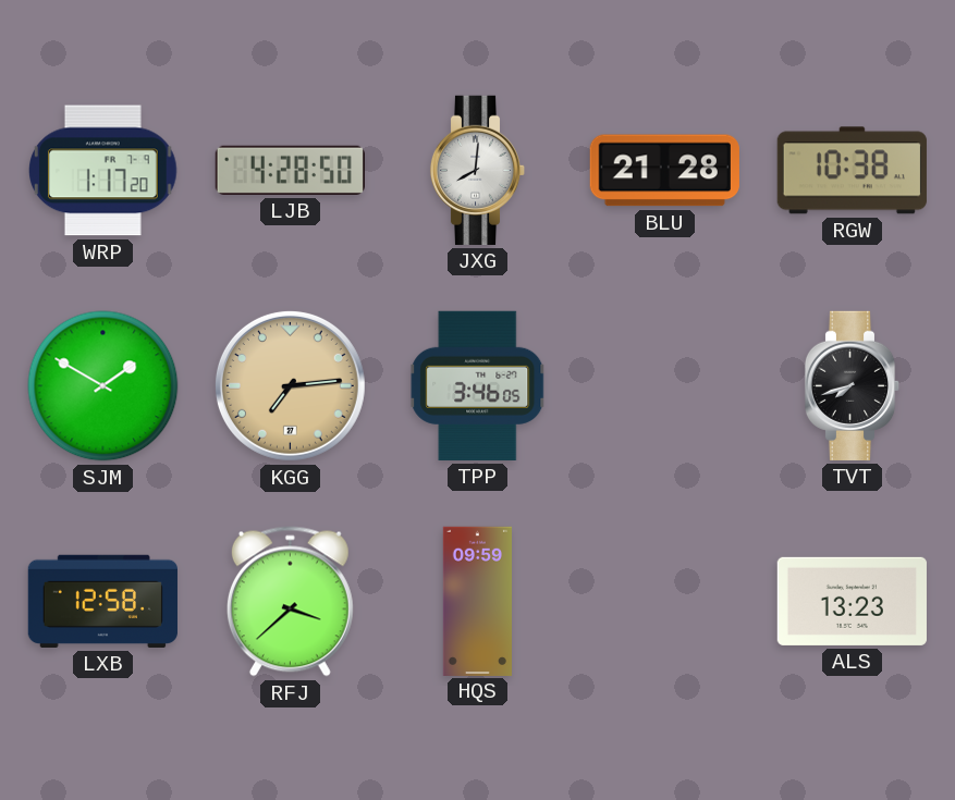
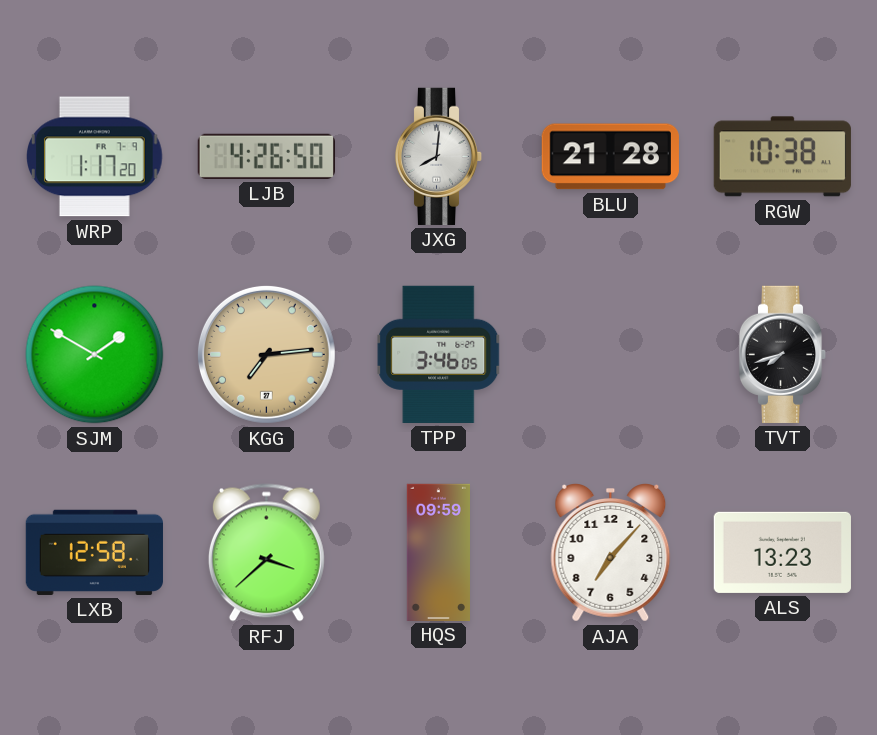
LJB: 4:28 -> 4:26
AJA: none -> 7:07
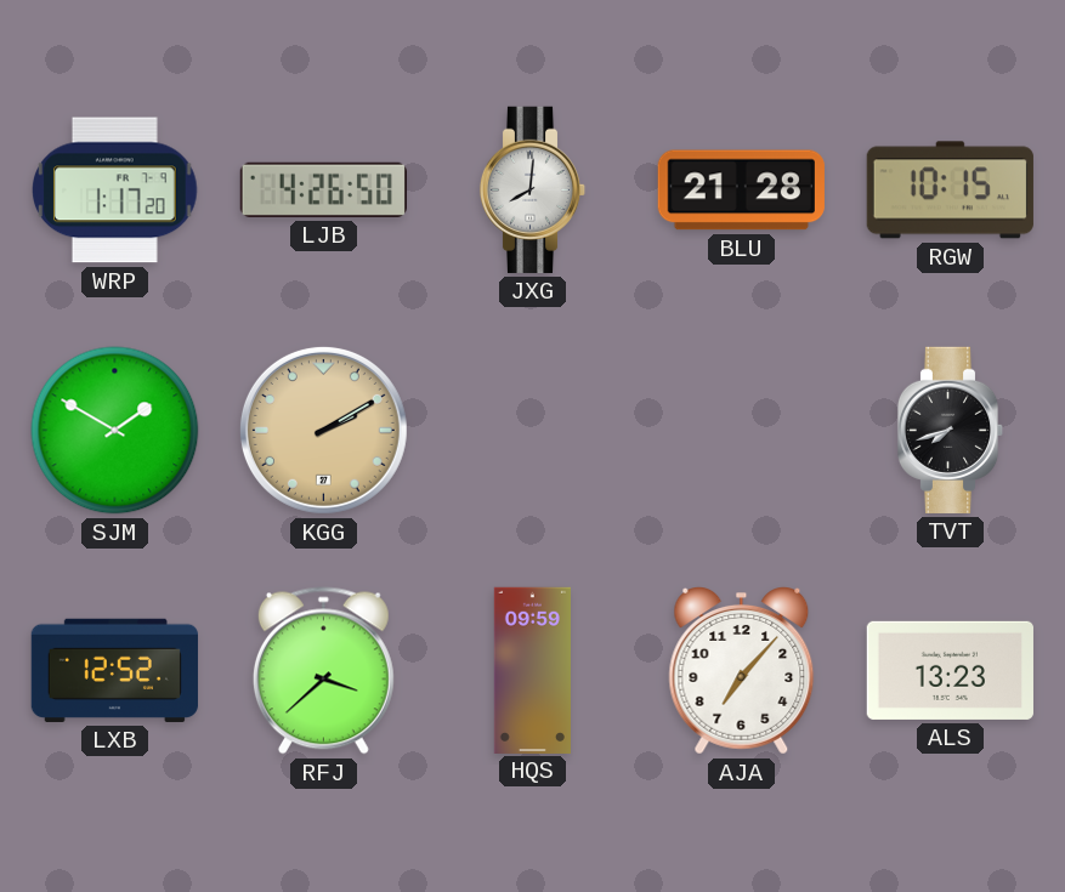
RGW: 10:38 -> 10:15
KGG: 7:14 -> 2:10
TPP: 3:46 -> none
LXB: 12:58 -> 12:52
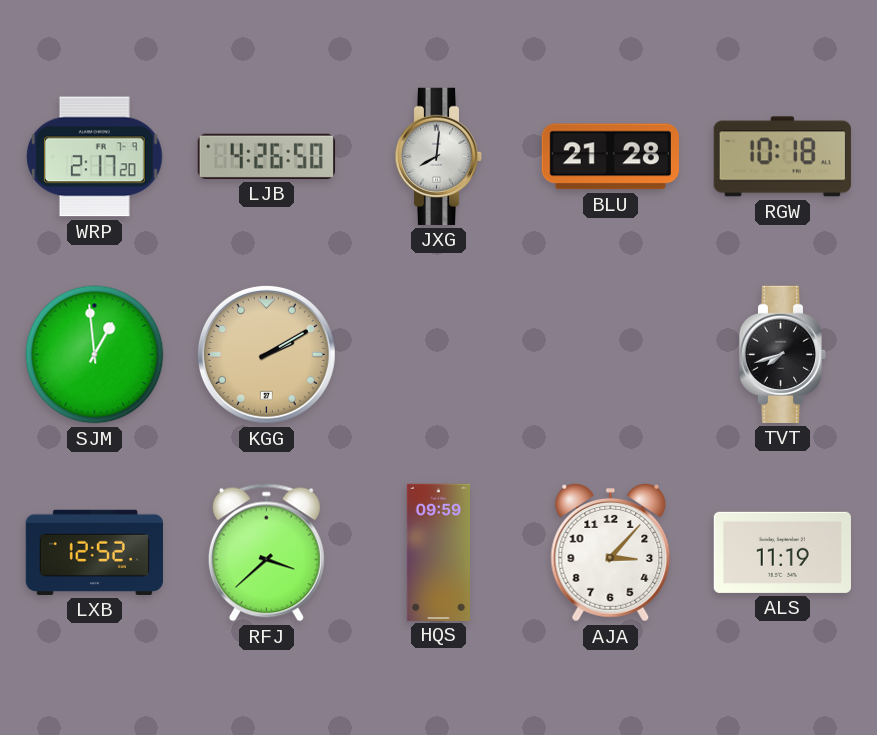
WRP: 1:17 -> 2:17
RGW: 10:15 -> 10:18
SJM: 1:50 -> 12:59
AJA: 7:07 -> 3:07
ALS: 13:23 -> 11:19
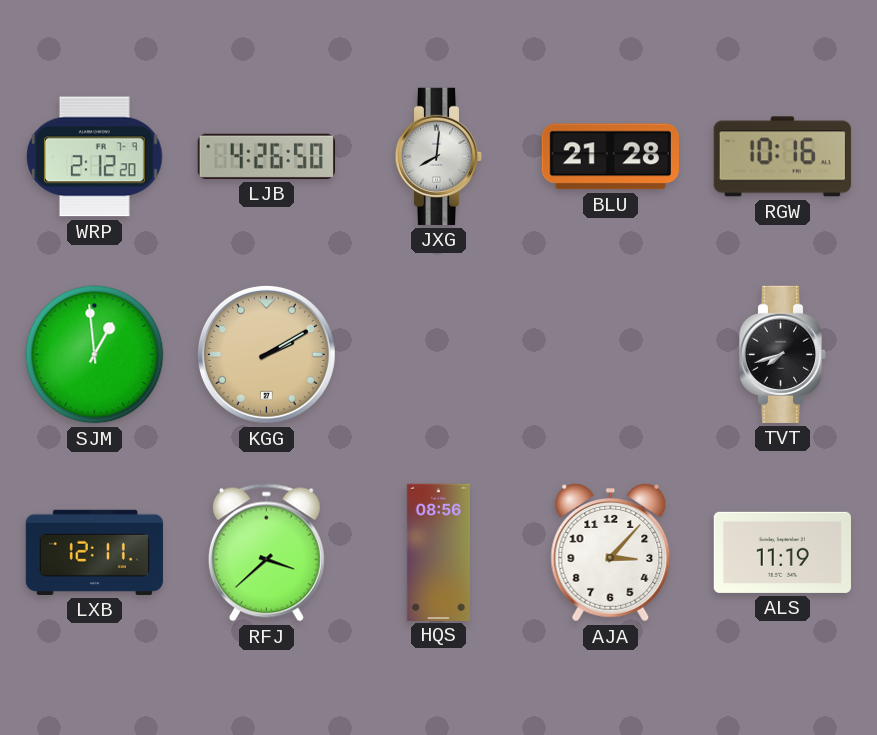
WRP: 2:17 -> 2:12
RGW: 10:18 -> 10:16
LXB: 12:52 -> 12:11
HQS: 09:59 -> 08:56
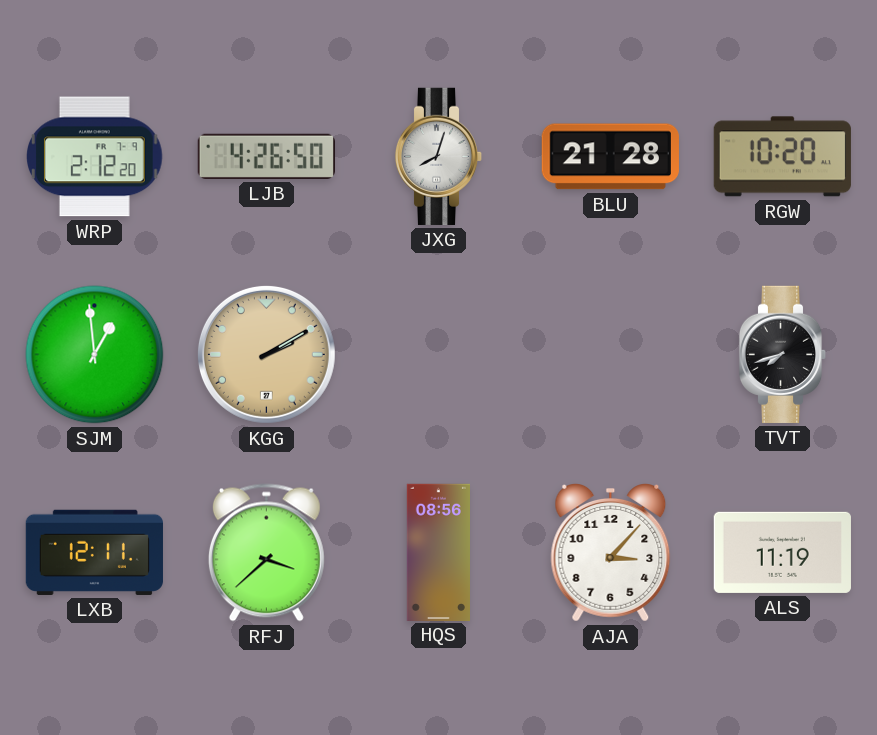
JXG: 8:01 -> 8:03
RGW: 10:16 -> 10:20
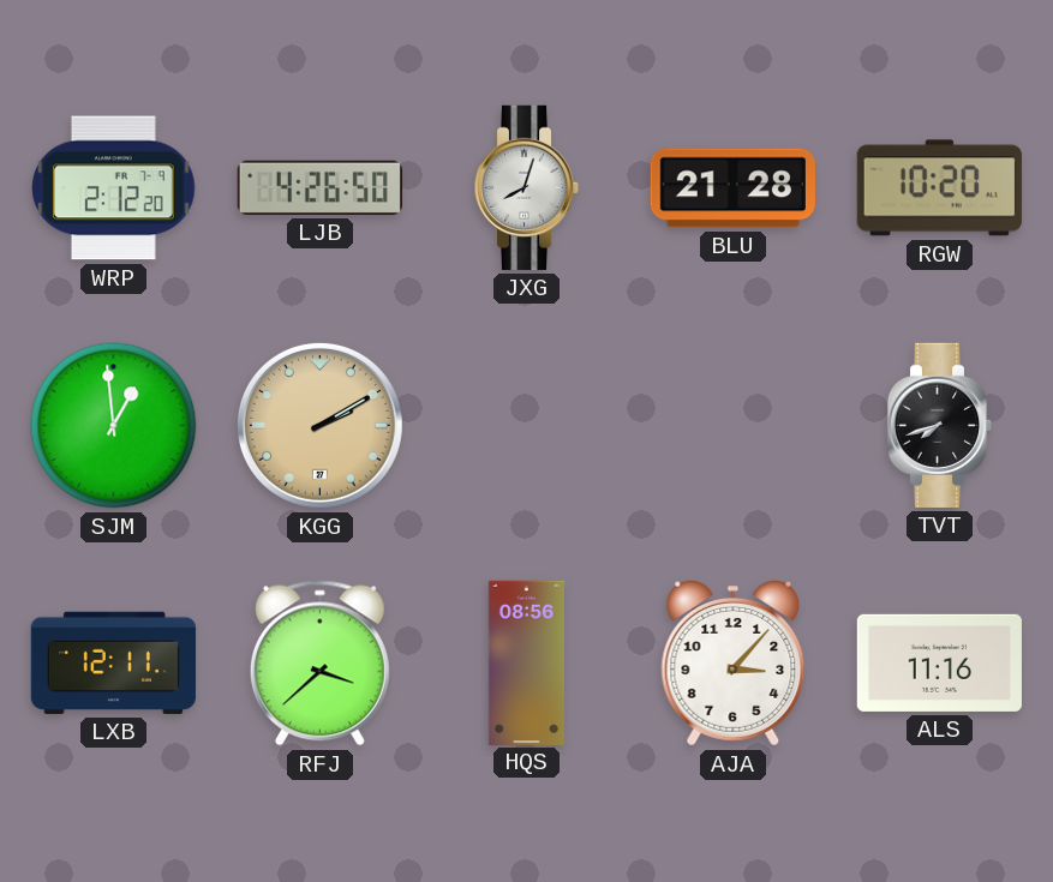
ALS: 11:19 -> 11:16
